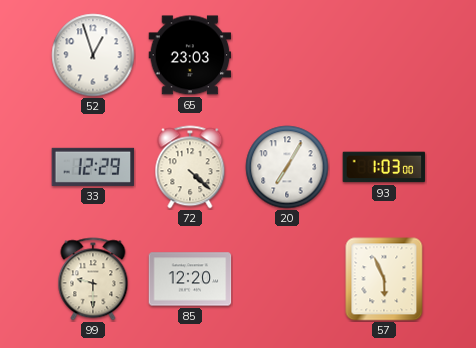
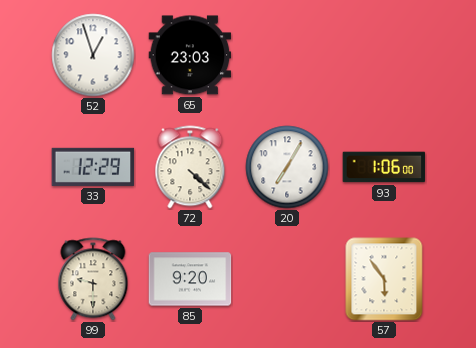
93: 1:03 -> 1:06
85: 12:20 -> 9:20
57: 5:56 -> 5:54
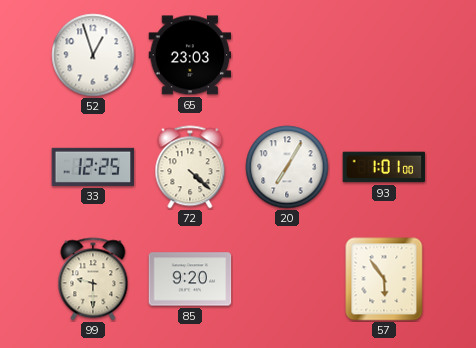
33: 12:29 -> 12:25
93: 1:06 -> 1:01
